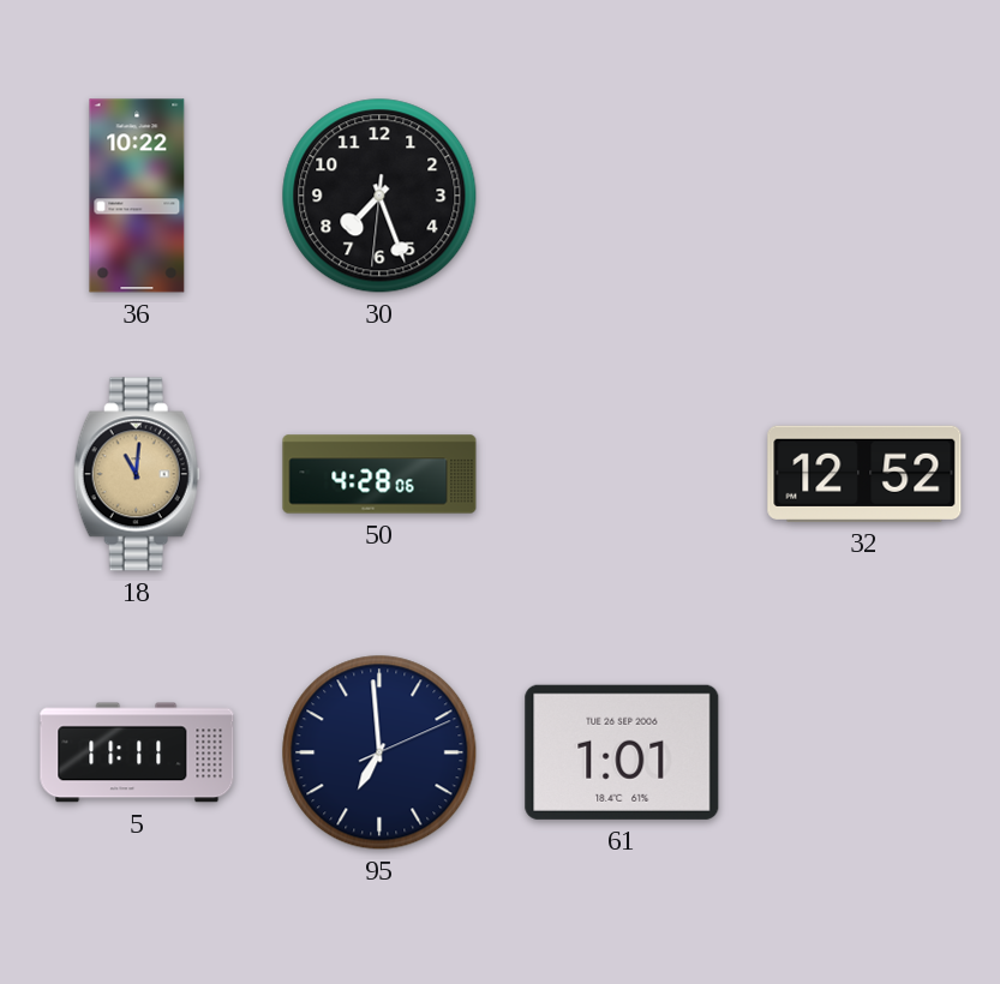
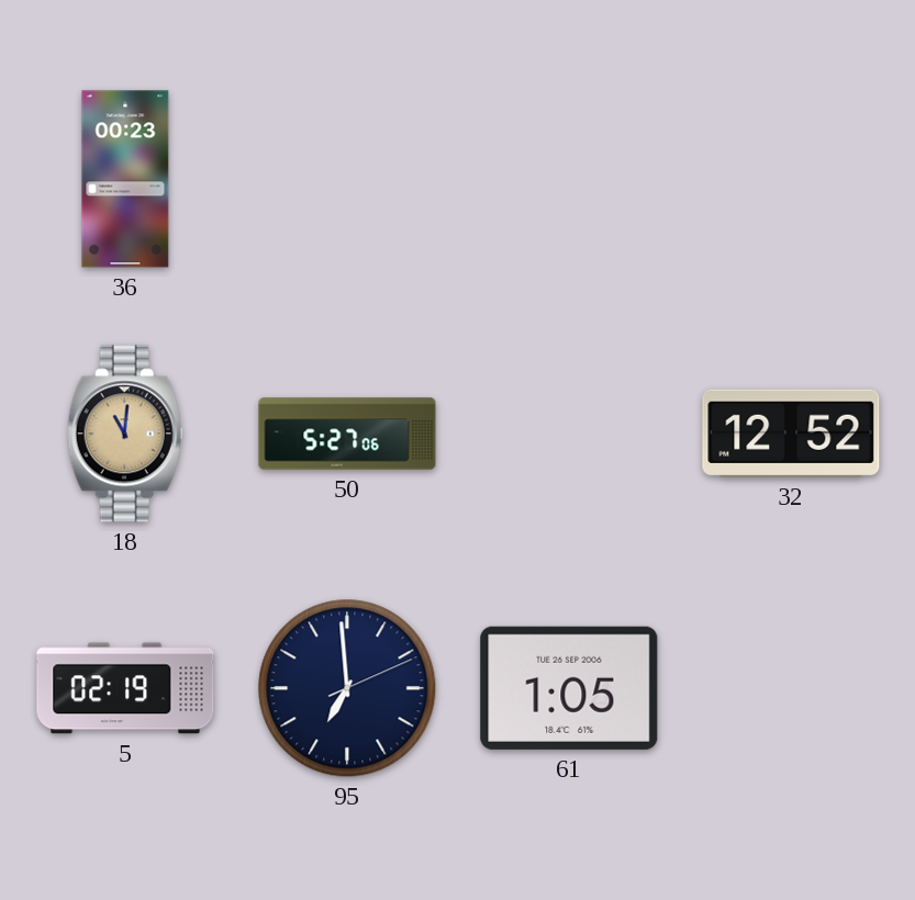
36: 10:22 -> 00:23
30: 7:26 -> none
50: 4:28 -> 5:27
5: 11:11 -> 02:19
61: 1:01 -> 1:05
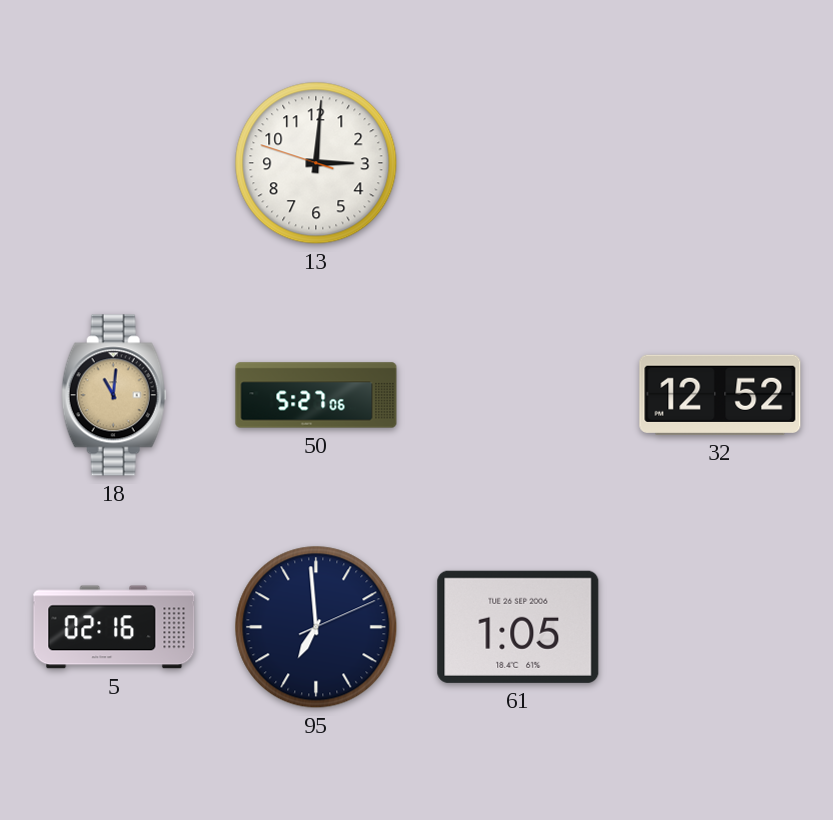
36: 00:23 -> none
13: none -> 3:00
5: 02:19 -> 02:16
